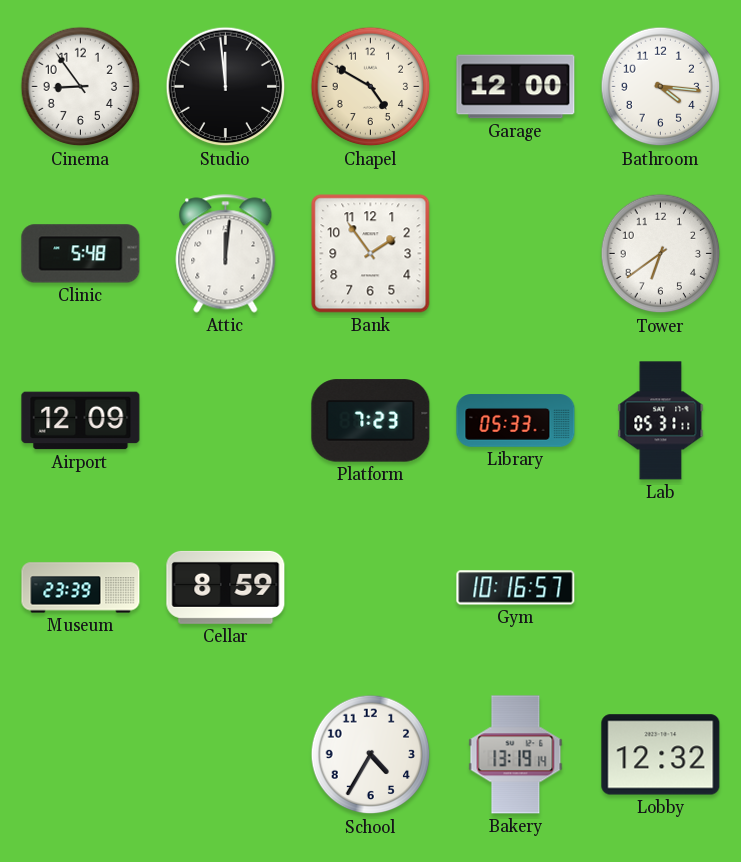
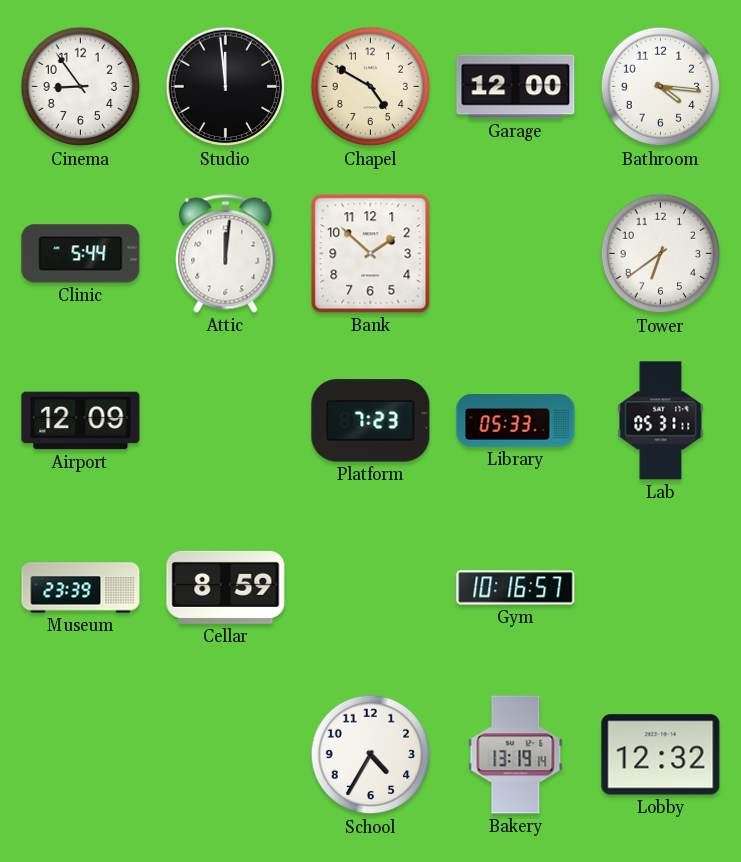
Clinic: 5:48 -> 5:44
Bank: 1:54 -> 1:52
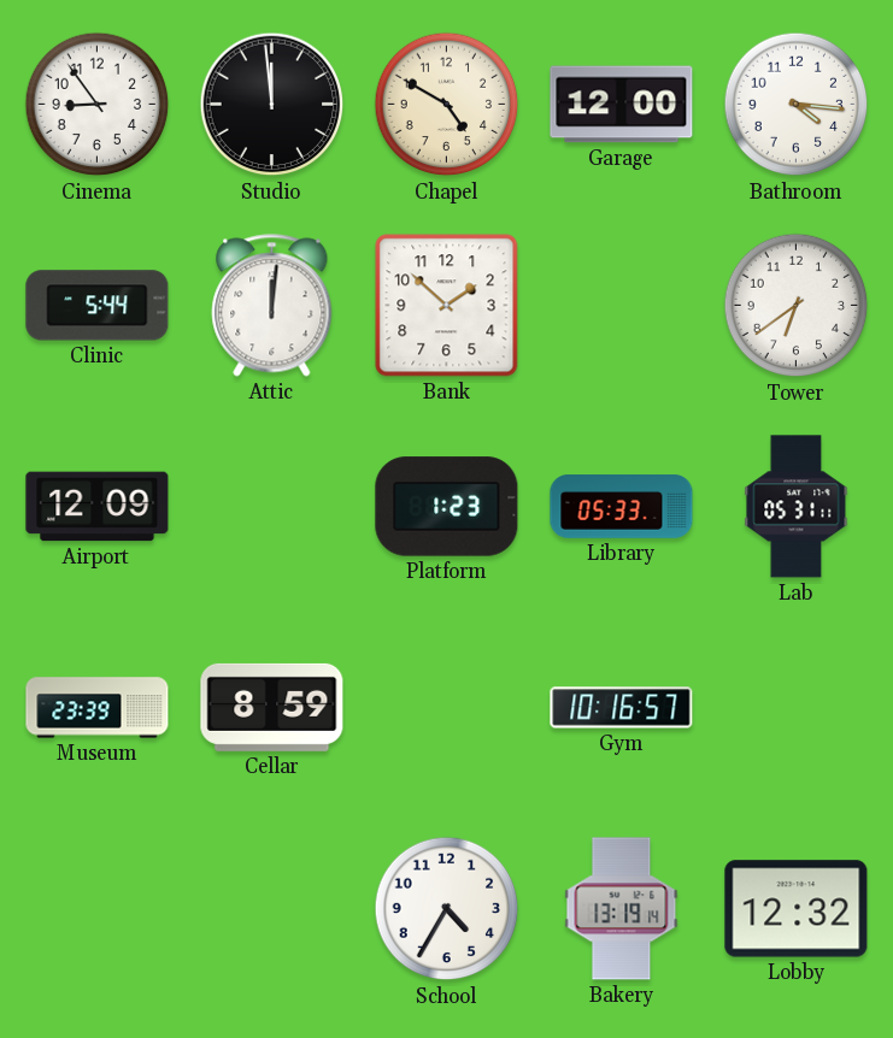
Platform: 7:23 -> 1:23
